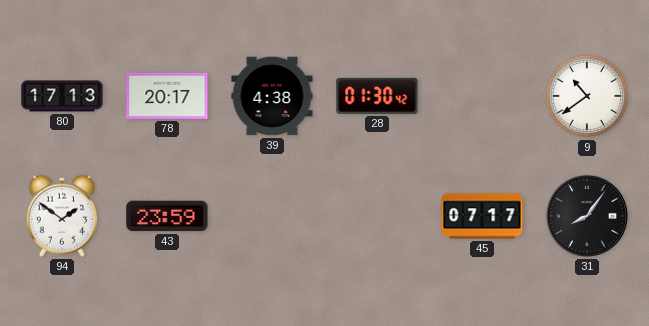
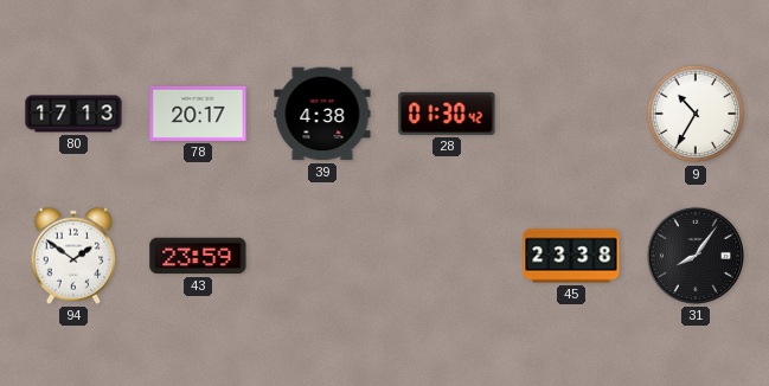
9: 10:39 -> 10:35
45: 07:17 -> 23:38
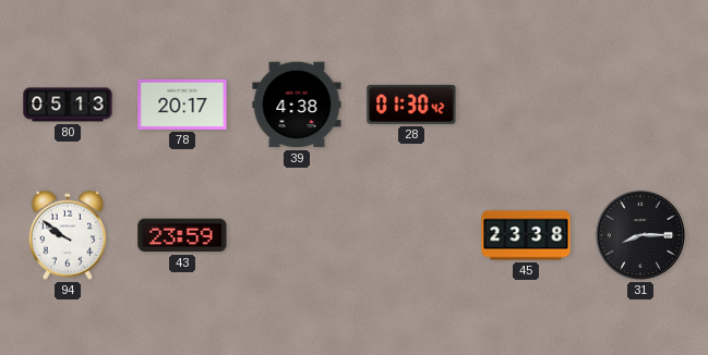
80: 17:13 -> 05:13
9: 10:35 -> none
94: 1:51 -> 9:51
31: 8:06 -> 8:15
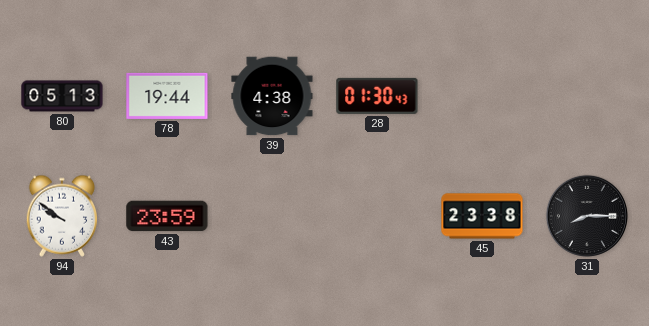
78: 20:17 -> 19:44
28: 01:30:42 -> 01:30:43
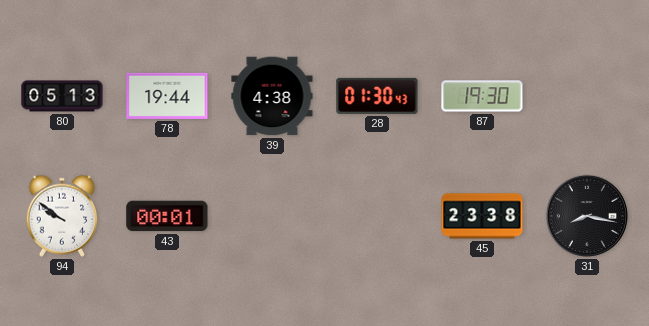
87: none -> 19:30
43: 23:59 -> 00:01
31: 8:15 -> 8:17
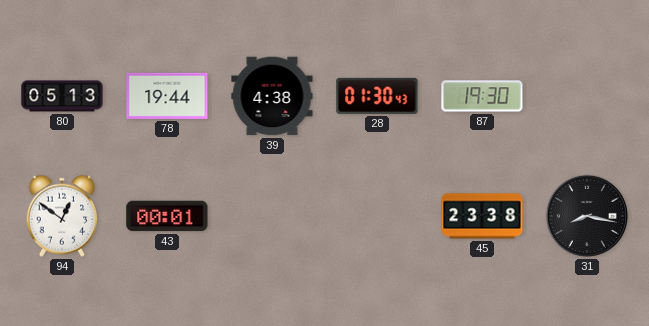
94: 9:51 -> 12:51
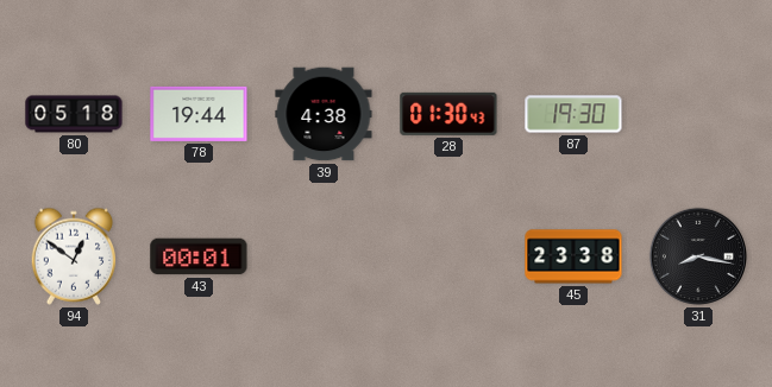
80: 05:13 -> 05:18
